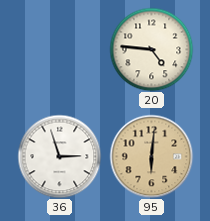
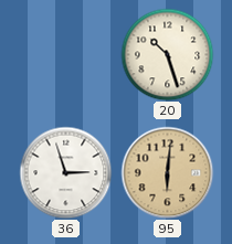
20: 4:46 -> 10:27
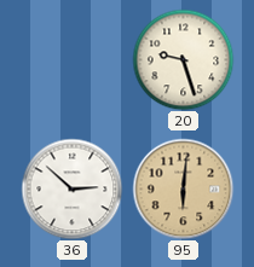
20: 10:27 -> 9:27
36: 2:57 -> 2:52
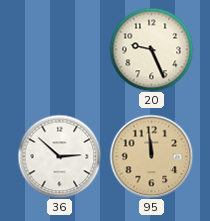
20: 9:27 -> 9:26
95: 6:01 -> 11:59
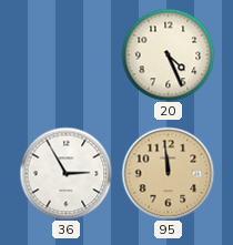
20: 9:26 -> 4:26
36: 2:52 -> 2:55
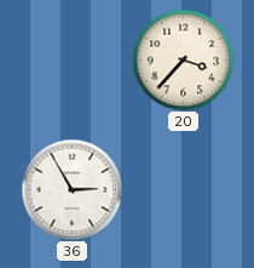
20: 4:26 -> 3:37
95: 11:59 -> none
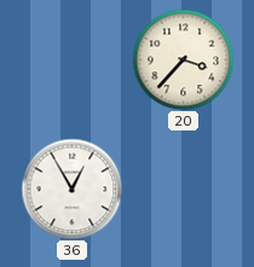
36: 2:55 -> 12:55
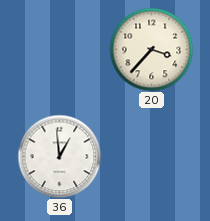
36: 12:55 -> 12:59
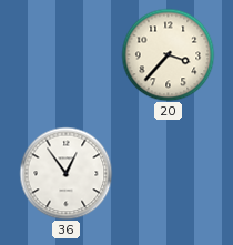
36: 12:59 -> 12:54
